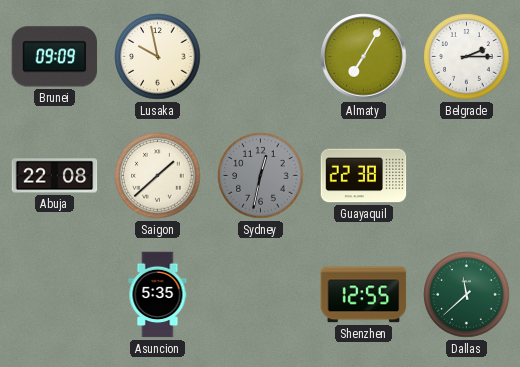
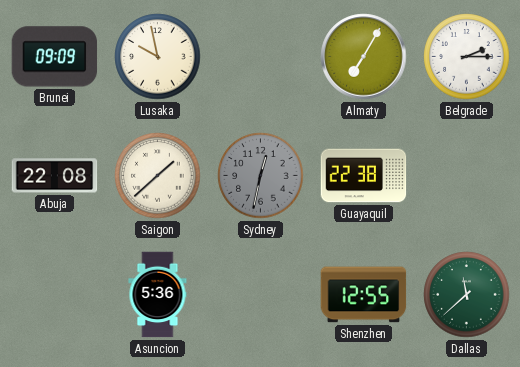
Asuncion: 5:35 -> 5:36
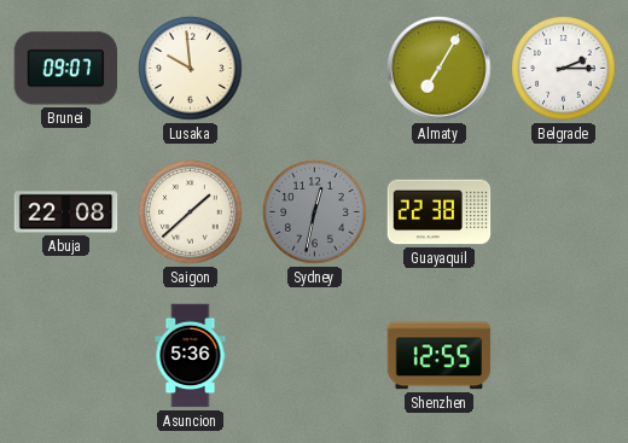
Brunei: 09:09 -> 09:07
Lusaka: 9:58 -> 9:59
Dallas: 11:38 -> none
